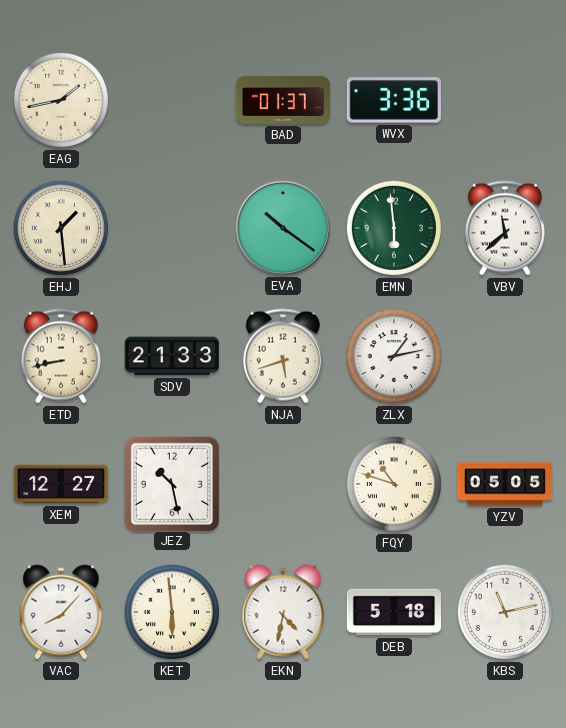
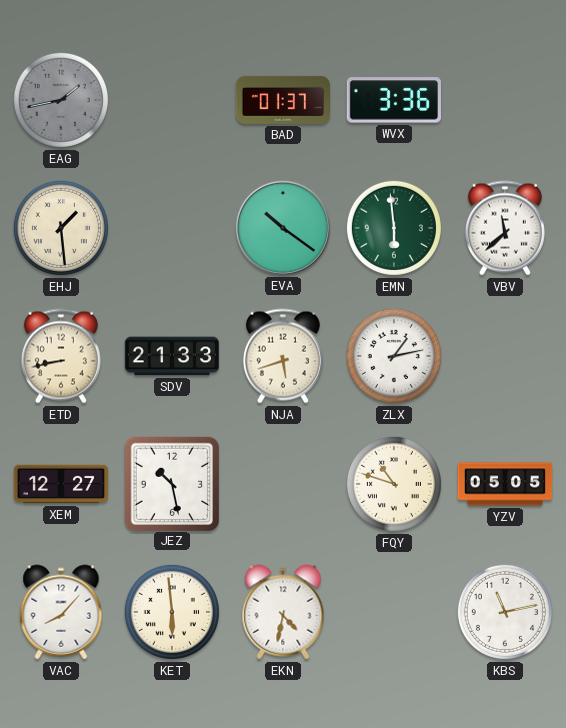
EAG dial: cream -> grey
DEB: 5:18 -> none
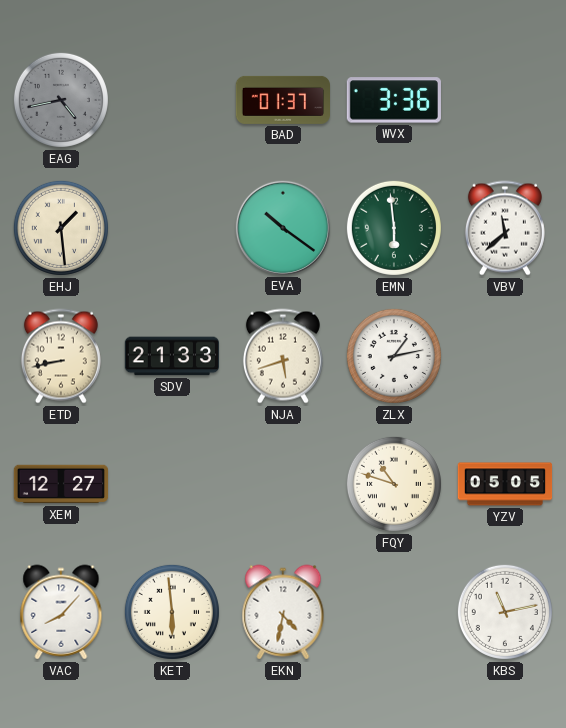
EAG: 1:43 -> 4:43
JEZ: 10:28 -> none
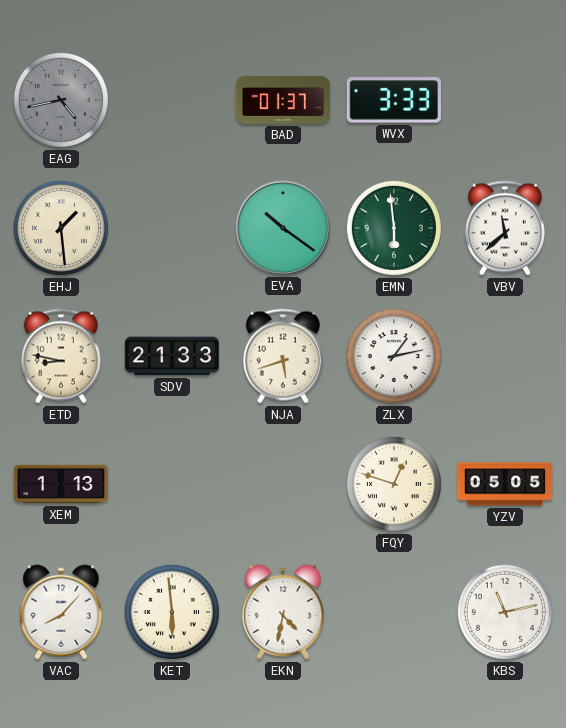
WVX: 3:36 -> 3:33
ETD: 8:43 -> 8:47
XEM: 12:27 -> 1:13
FQY: 10:48 -> 12:48
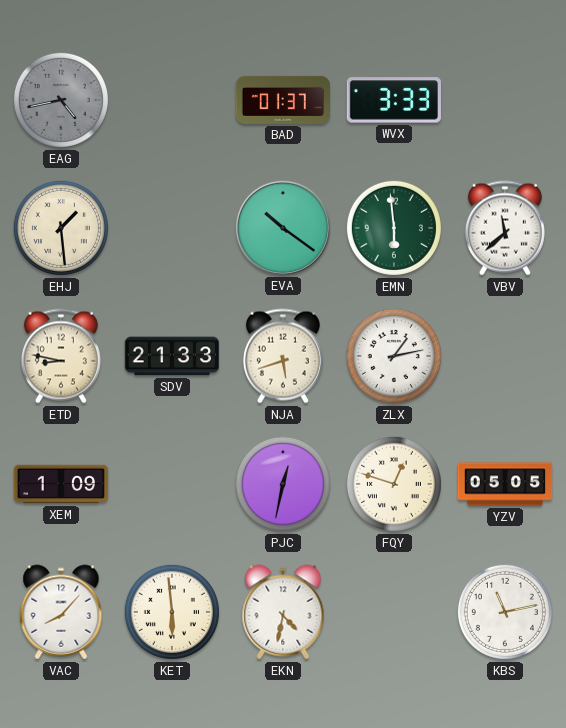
XEM: 1:13 -> 1:09
PJC: none -> 12:32
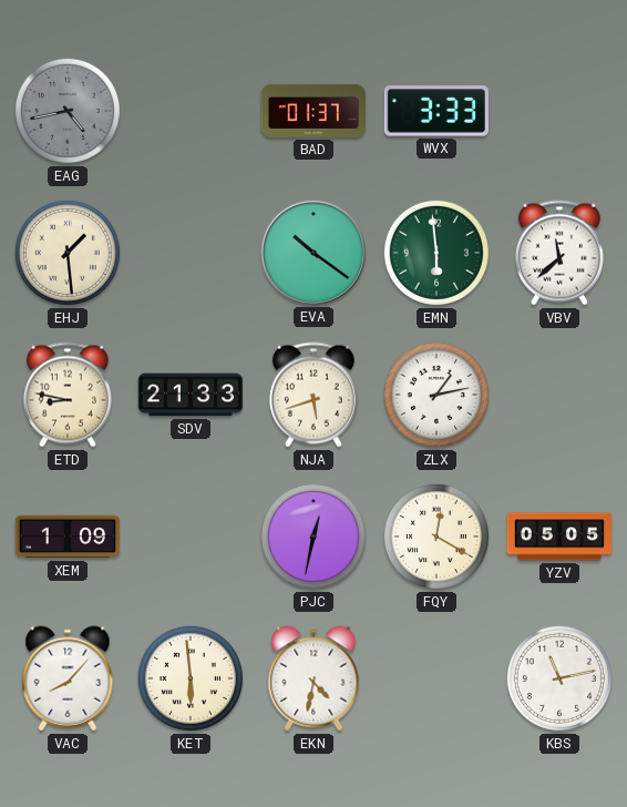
FQY: 12:48 -> 12:20
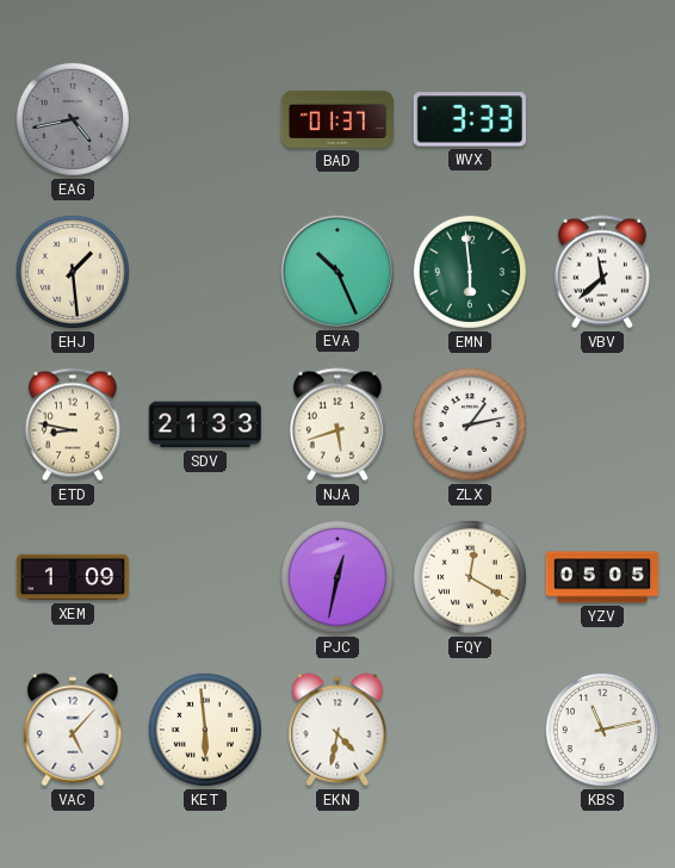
EVA: 10:21 -> 10:26
VAC: 8:07 -> 5:07
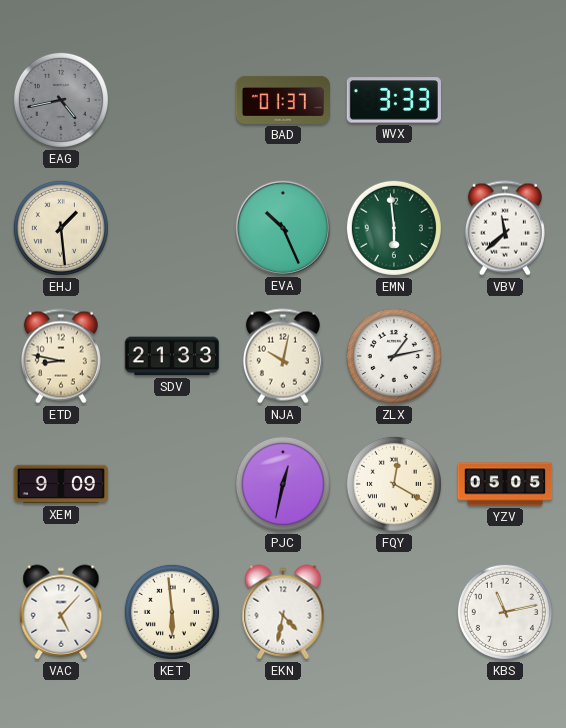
NJA: 5:42 -> 10:02
XEM: 1:09 -> 9:09
